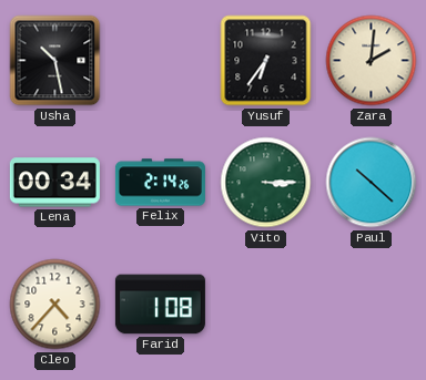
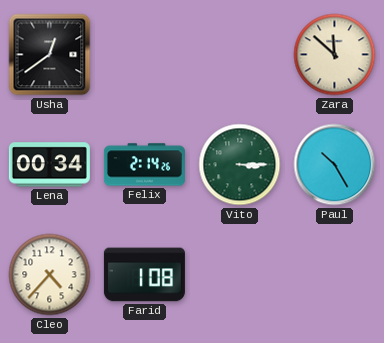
Usha: 10:28 -> 12:39
Yusuf: 6:36 -> none
Zara: 2:01 -> 11:52
Paul: 10:22 -> 10:25
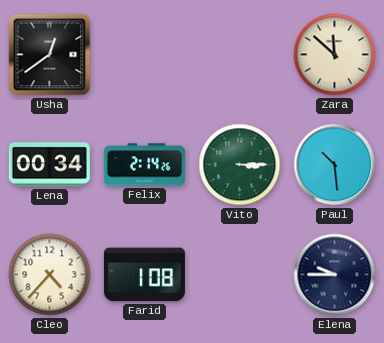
Paul: 10:25 -> 10:29
Elena: none -> 9:45
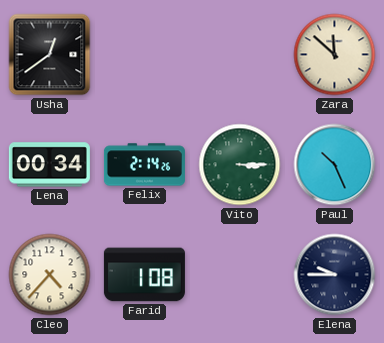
Paul: 10:29 -> 10:26
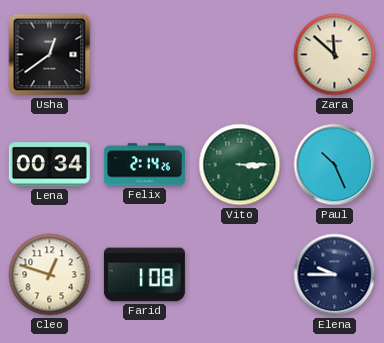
Cleo: 4:37 -> 12:48
